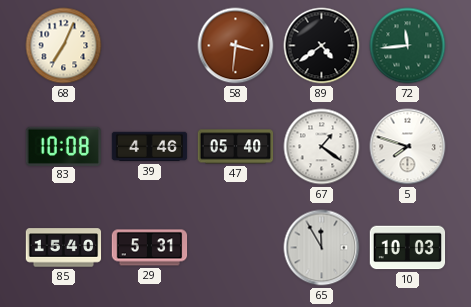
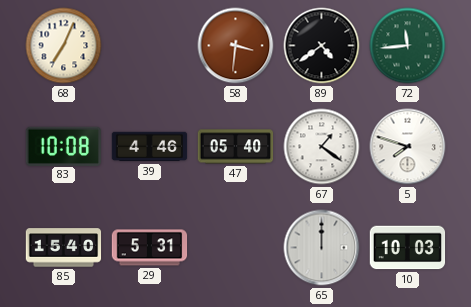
65: 11:55 -> 12:00
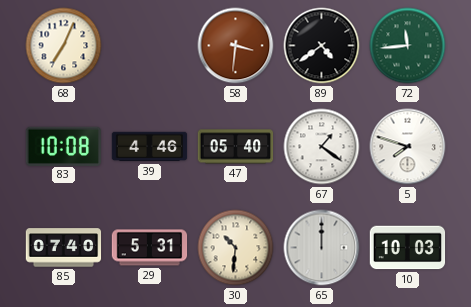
85: 15:40 -> 07:40
30: none -> 10:31
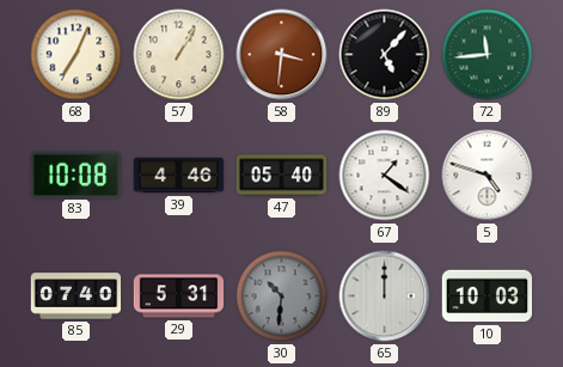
57: none -> 1:05
89: 4:39 -> 5:07
5: 7:48 -> 4:48
30 dial: cream -> grey
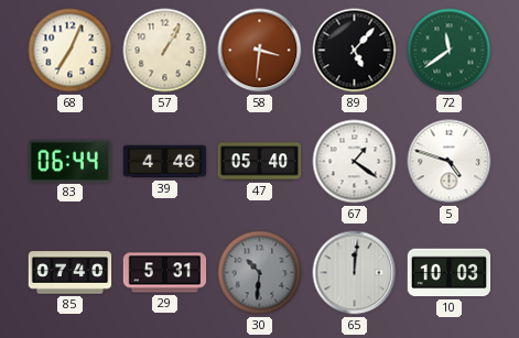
72: 11:44 -> 11:39
83: 10:08 -> 06:44
65: 12:00 -> 12:01
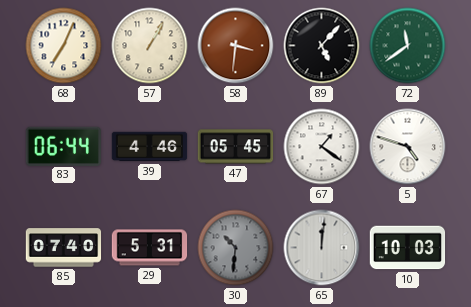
47: 05:40 -> 05:45
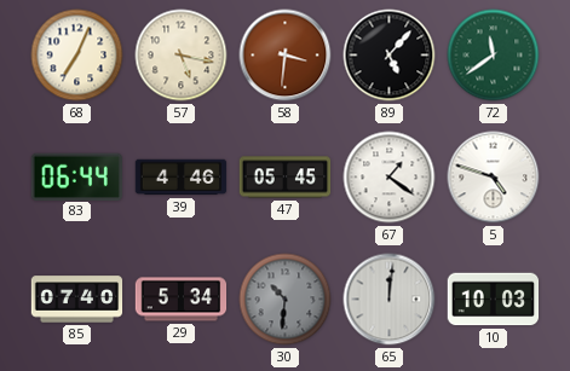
57: 1:05 -> 5:17
29: 5:31 -> 5:34
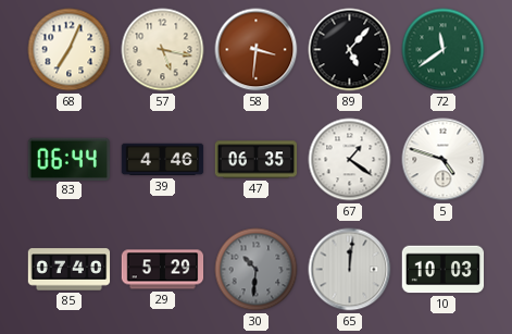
47: 05:45 -> 06:35
29: 5:34 -> 5:29
